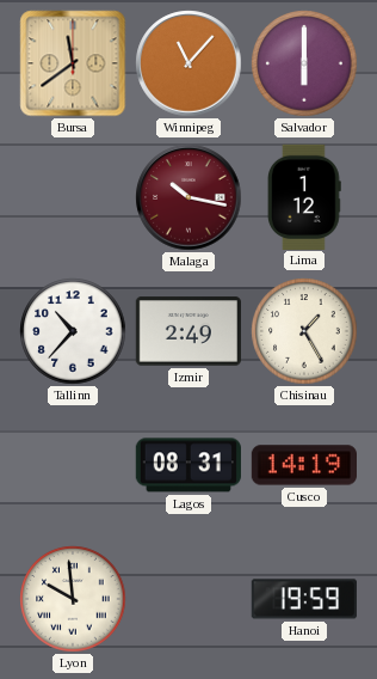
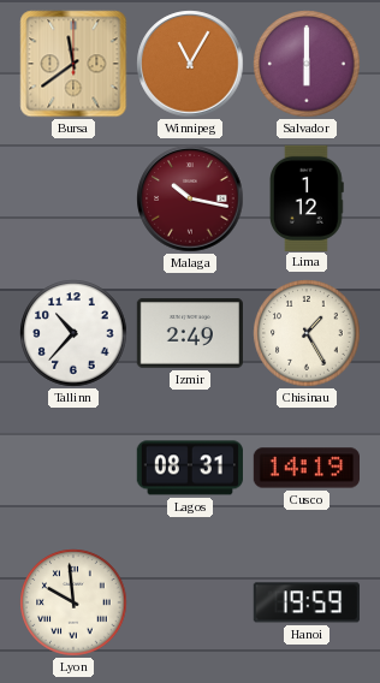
Winnipeg: 11:07 -> 11:05
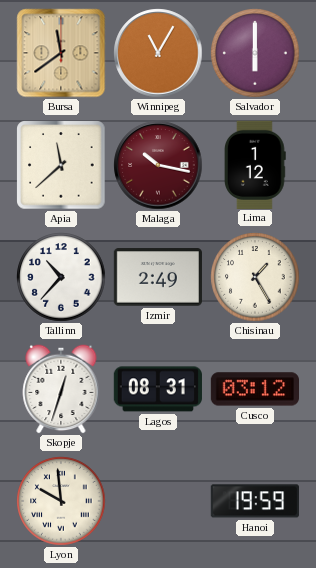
Apia: none -> 11:38
Skopje: none -> 12:33
Cusco: 14:19 -> 03:12
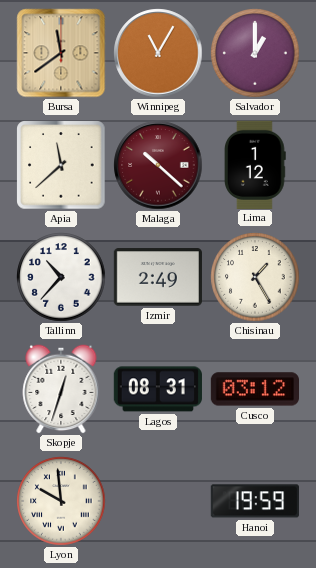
Salvador: 6:00 -> 1:00
Malaga: 10:17 -> 10:22
